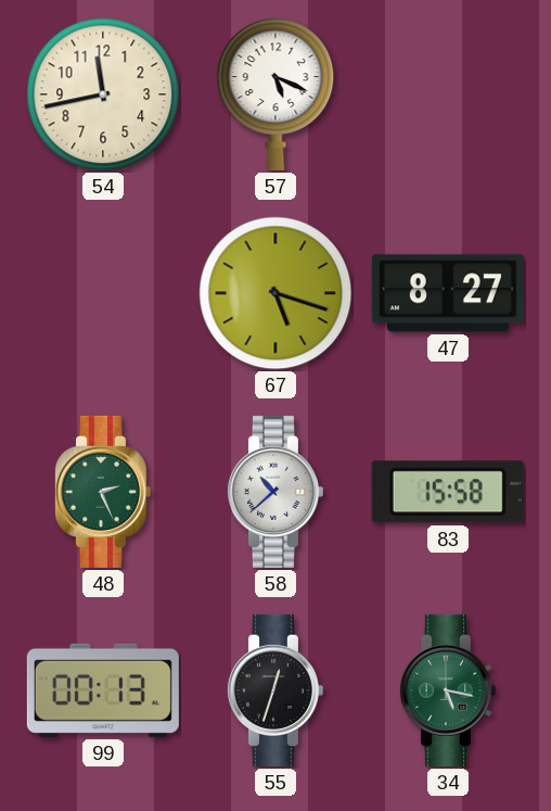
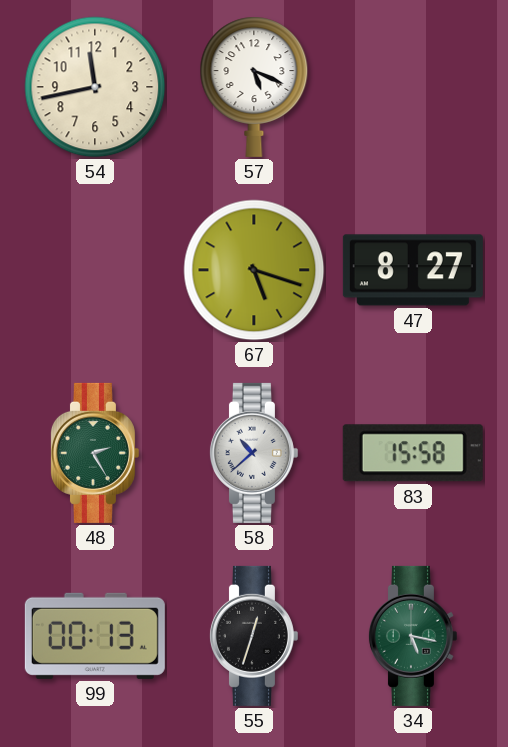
48: 2:26 -> 2:25
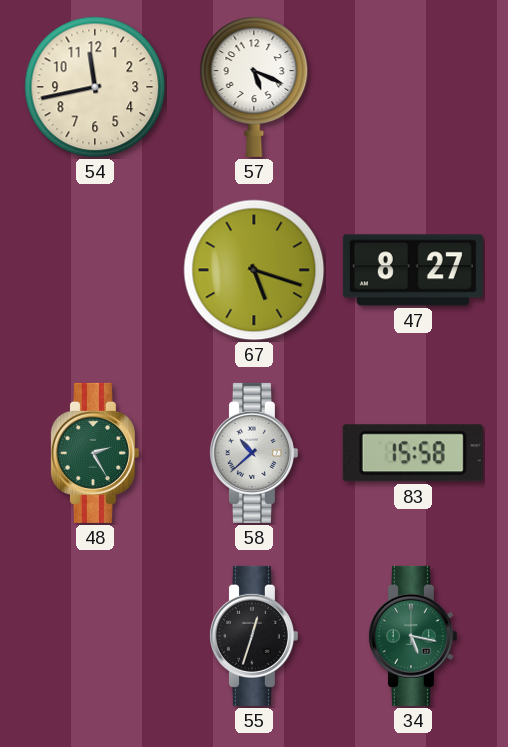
99: 00:13 -> none
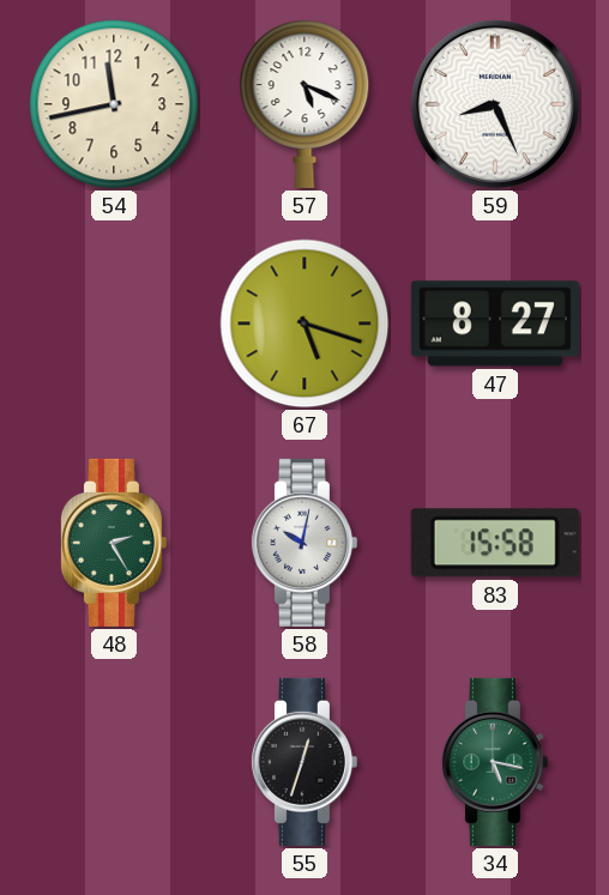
59: none -> 8:26
58: 10:38 -> 10:02
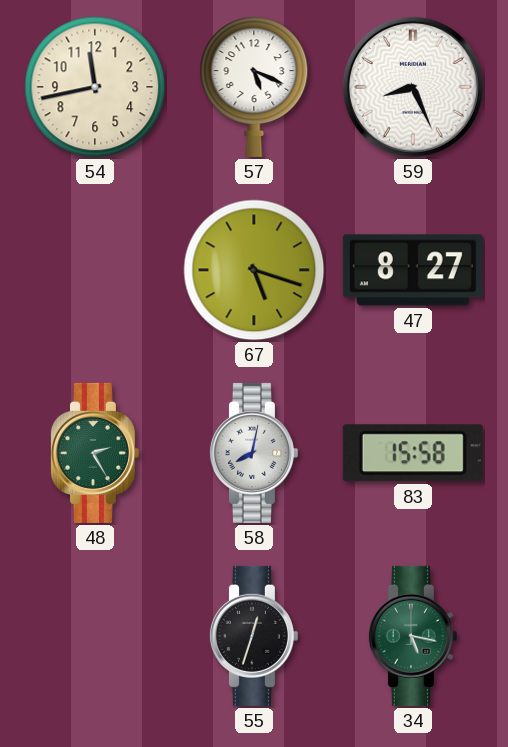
58: 10:02 -> 8:02
